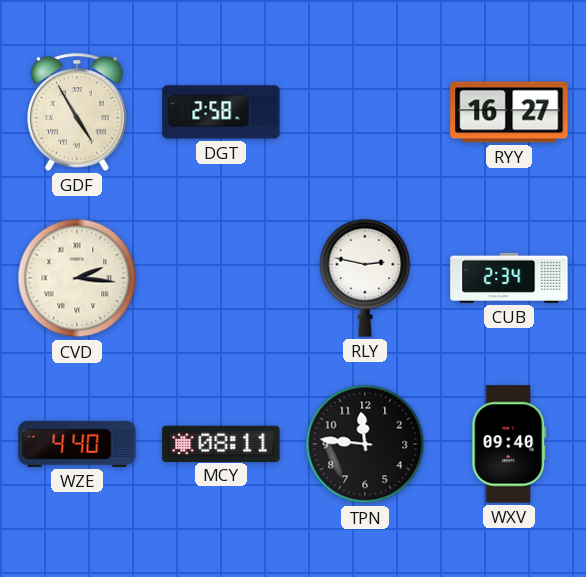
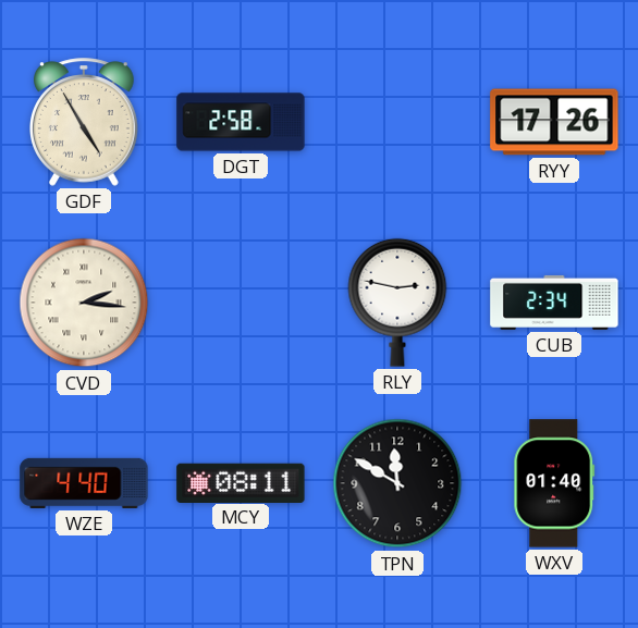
RYY: 16:27 -> 17:26
TPN: 11:46 -> 11:50
WXV: 09:40 -> 01:40
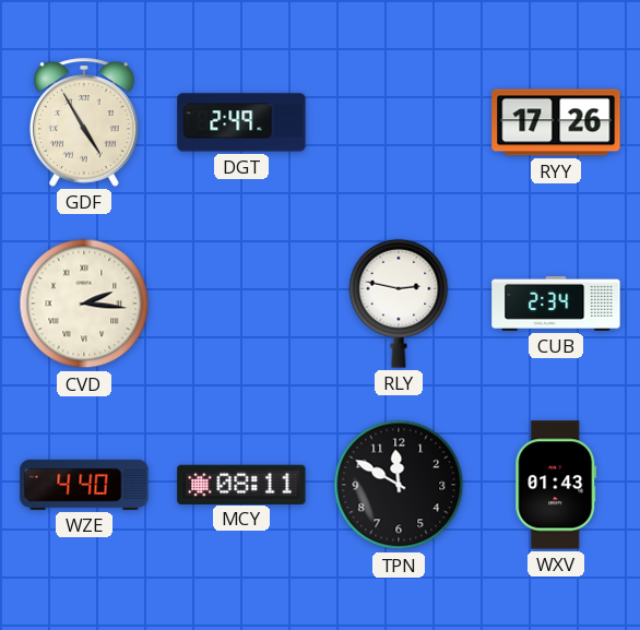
DGT: 2:58 -> 2:49
WXV: 01:40 -> 01:43
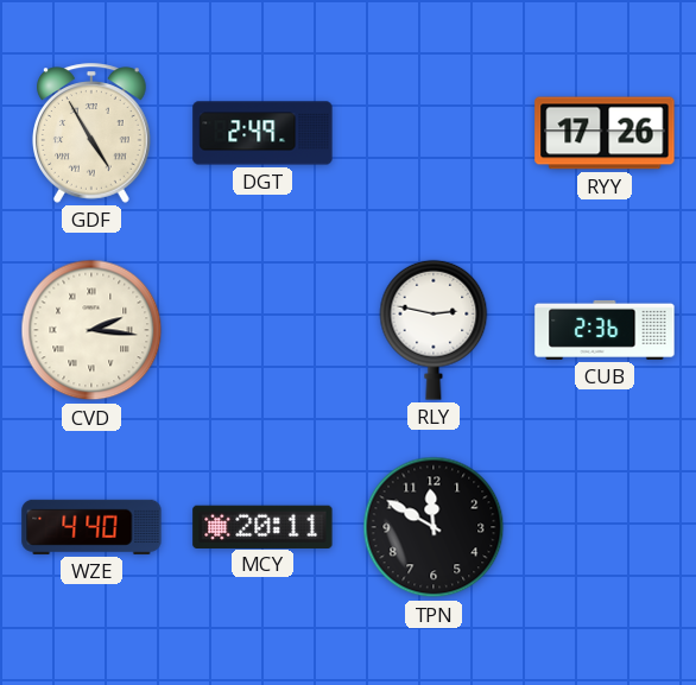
CUB: 2:34 -> 2:36
MCY: 08:11 -> 20:11
WXV: 01:43 -> none
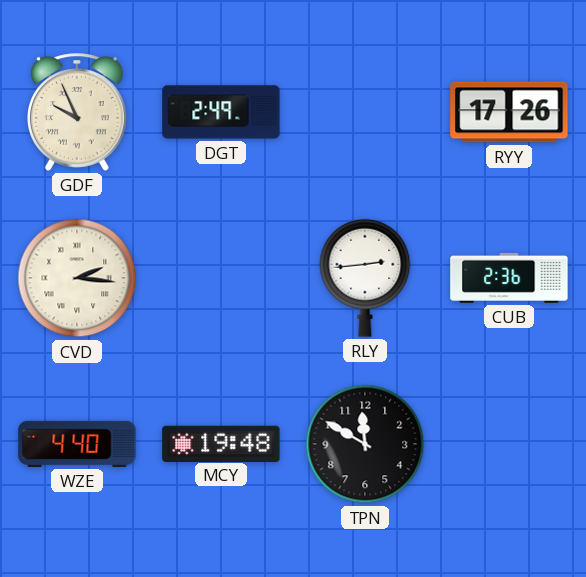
GDF: 4:55 -> 9:56
RLY: 2:47 -> 2:44
MCY: 20:11 -> 19:48
